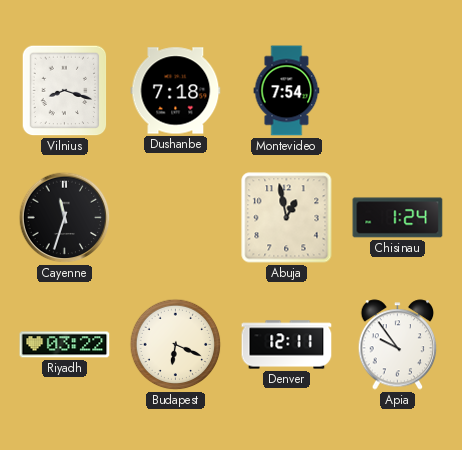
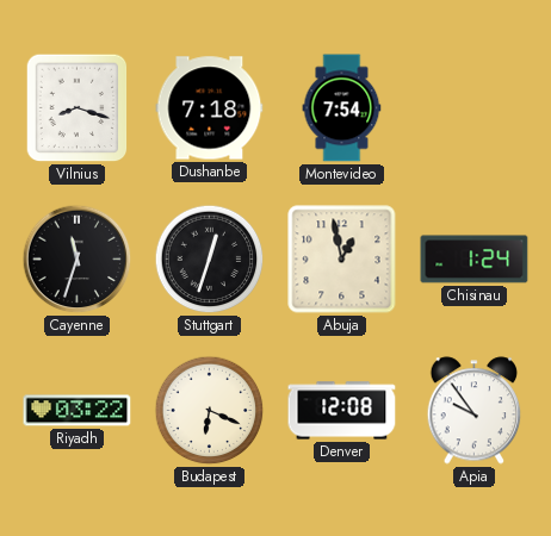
Stuttgart: none -> 12:33
Denver: 12:11 -> 12:08
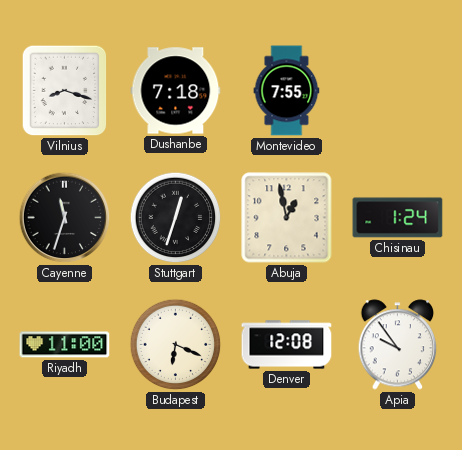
Montevideo: 7:54 -> 7:55
Riyadh: 03:22 -> 11:00
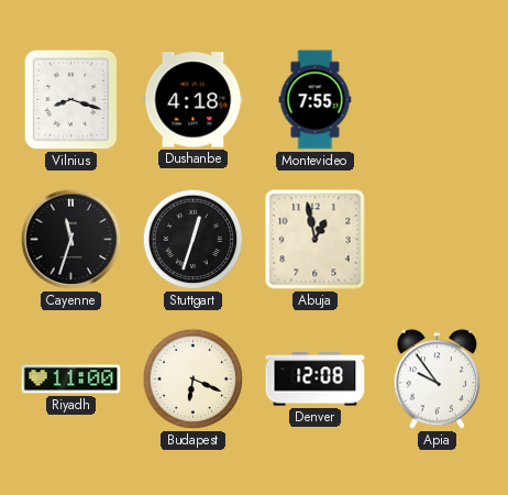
Dushanbe: 7:18 -> 4:18
Chisinau: 1:24 -> none
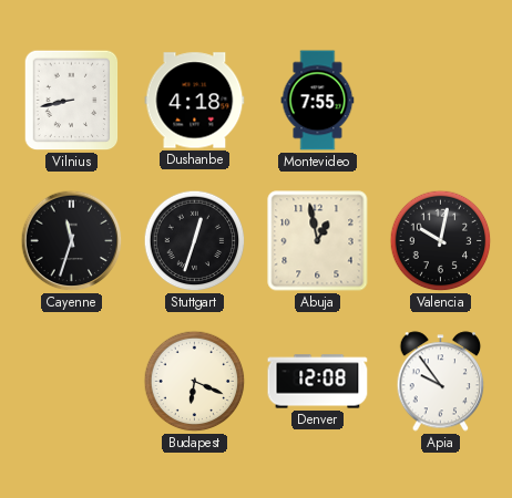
Vilnius: 8:18 -> 8:43
Valencia: none -> 10:02
Riyadh: 11:00 -> none
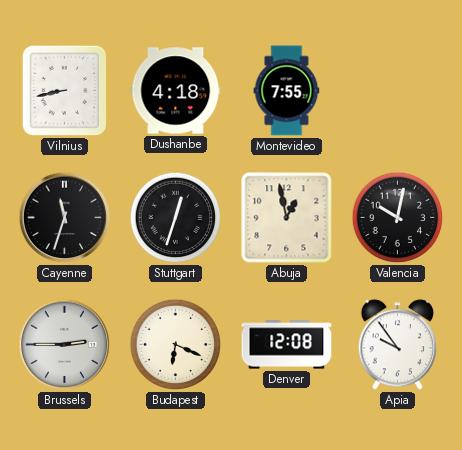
Brussels: none -> 2:45
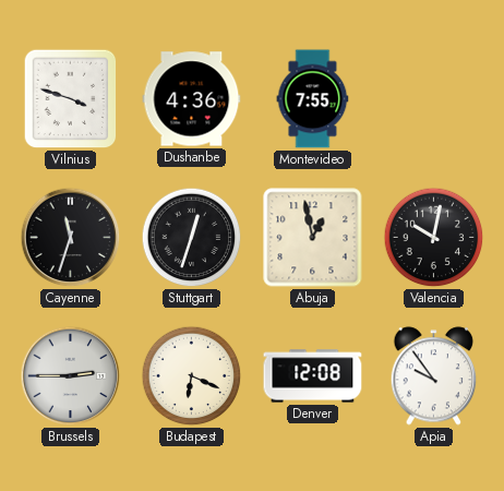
Vilnius: 8:43 -> 3:48
Dushanbe: 4:18 -> 4:36
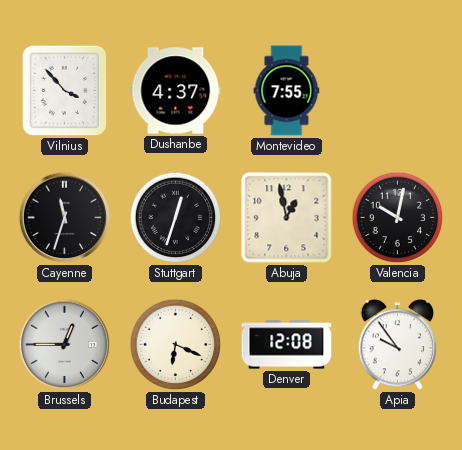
Vilnius: 3:48 -> 3:53
Dushanbe: 4:36 -> 4:37
Brussels: 2:45 -> 12:45
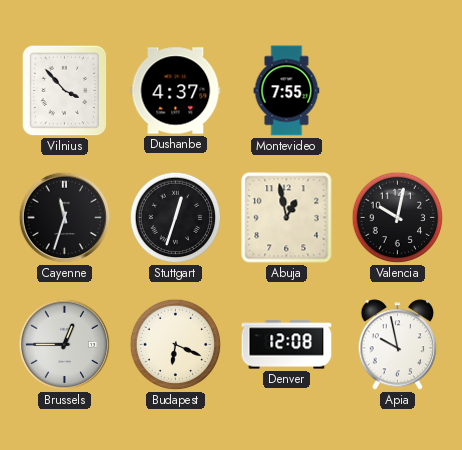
Apia: 9:54 -> 9:58
